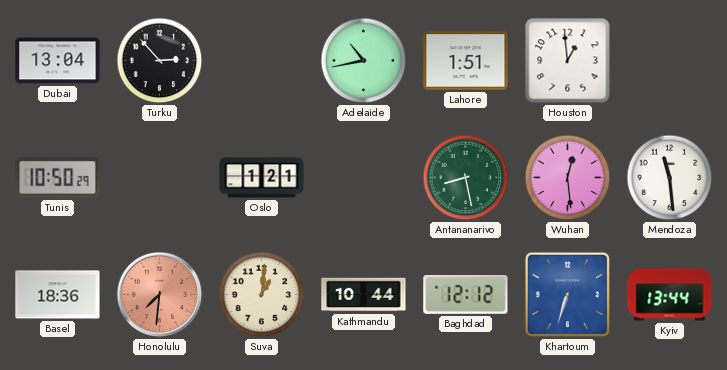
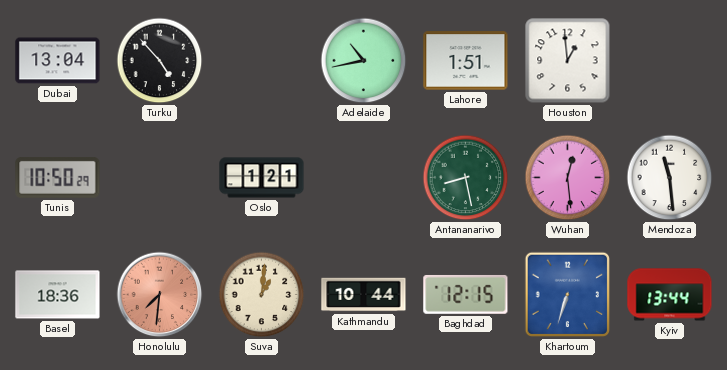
Turku: 2:53 -> 4:53
Baghdad: 12:12 -> 12:15
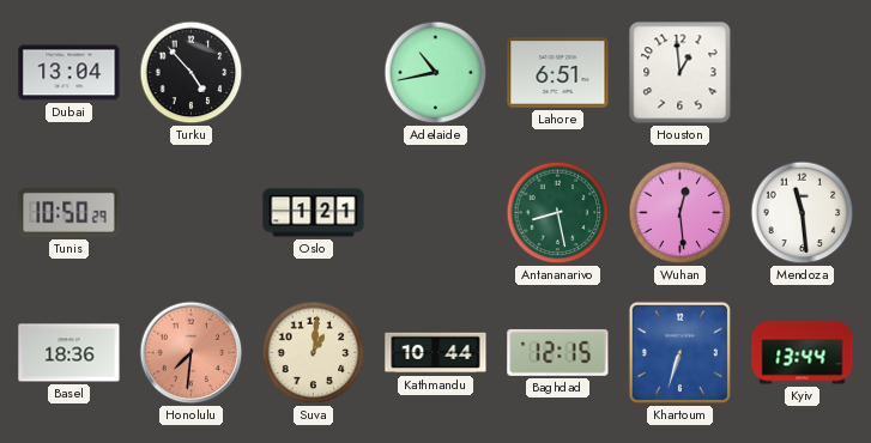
Lahore: 1:51 -> 6:51
